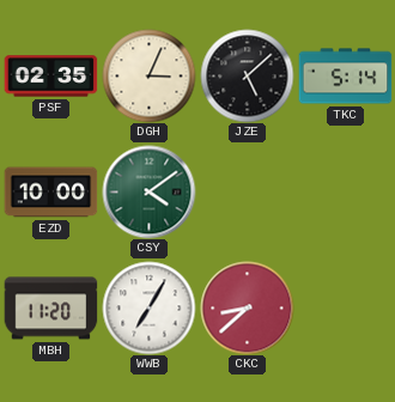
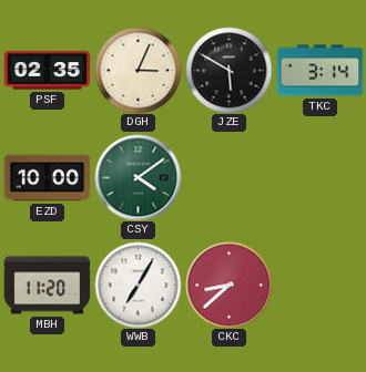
JZE: 5:08 -> 5:50
TKC: 5:14 -> 3:14
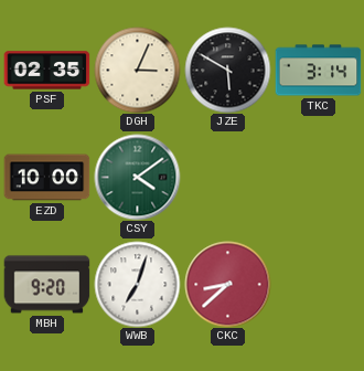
MBH: 11:20 -> 9:20
WWB: 7:05 -> 7:03
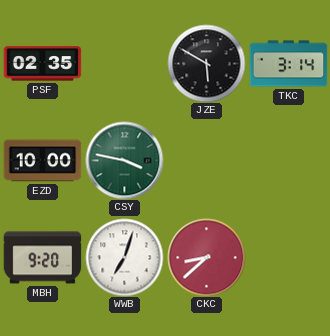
DGH: 3:04 -> none
CSY: 4:09 -> 3:47
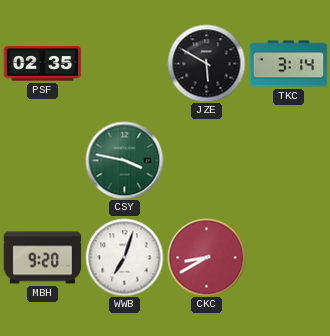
EZD: 10:00 -> none
CKC: 8:38 -> 8:40
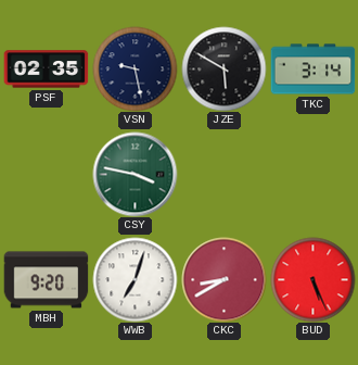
VSN: none -> 9:28
BUD: none -> 5:26
